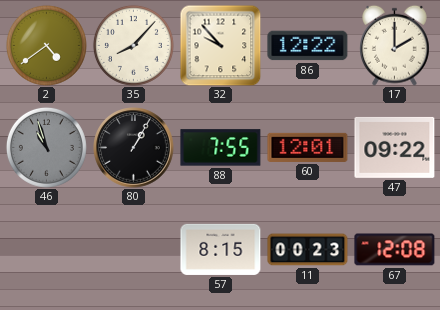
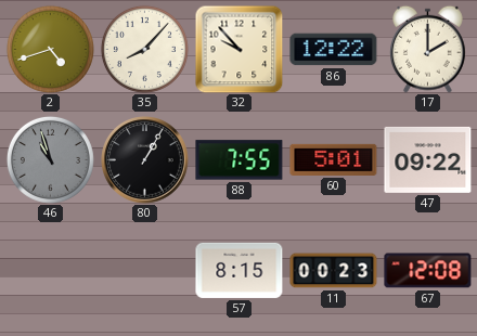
2: 4:39 -> 4:42
60: 12:01 -> 5:01
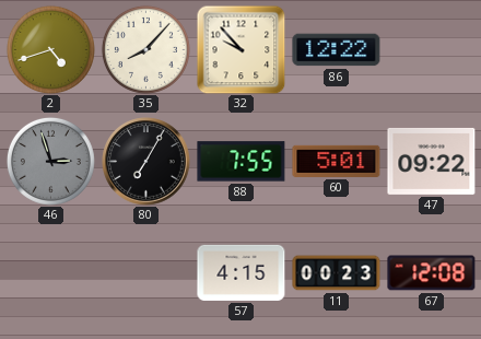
17: 2:00 -> none
46: 10:57 -> 2:57
80: 1:05 -> 7:05
57: 8:15 -> 4:15
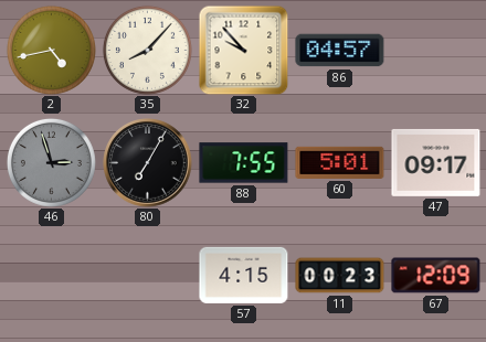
2: 4:42 -> 4:43
86: 12:22 -> 04:57
47: 09:22 -> 09:17
67: 12:08 -> 12:09
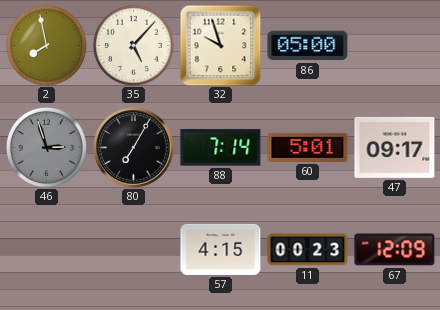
2: 4:43 -> 7:58
35: 8:07 -> 5:07
32: 9:53 -> 9:57
86: 04:57 -> 05:00
88: 7:55 -> 7:14
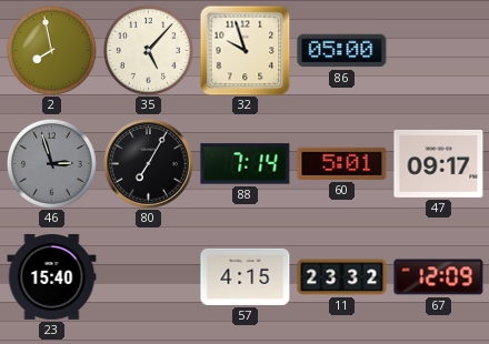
23: none -> 15:40
11: 00:23 -> 23:32
